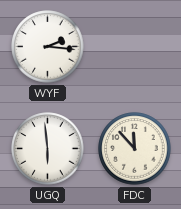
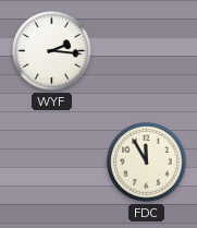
UGQ: 5:59 -> none
FDC: 11:53 -> 11:55
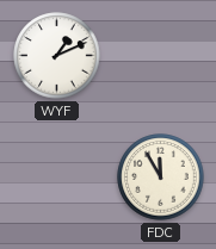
WYF: 2:16 -> 1:11
